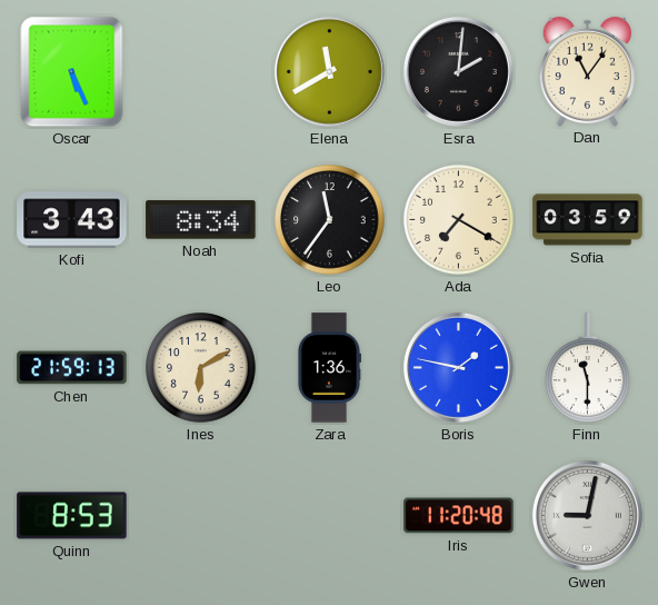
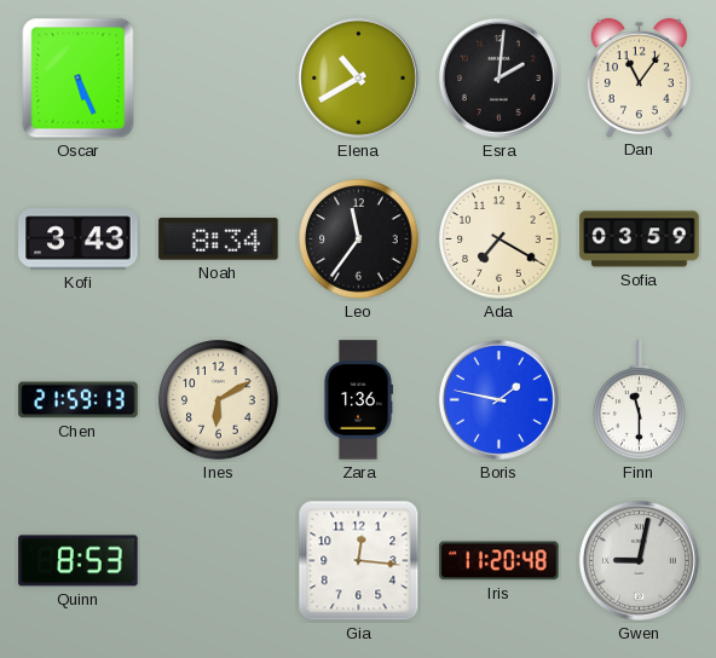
Elena: 11:40 -> 10:40
Gia: none -> 12:16
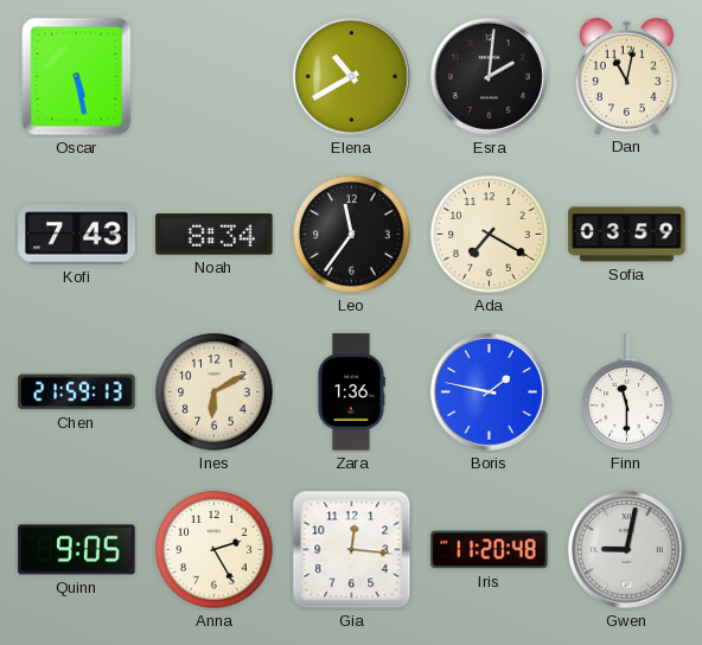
Oscar: 5:26 -> 5:28
Dan: 11:06 -> 11:02
Kofi: 3:43 -> 7:43
Quinn: 8:53 -> 9:05
Anna: none -> 2:25
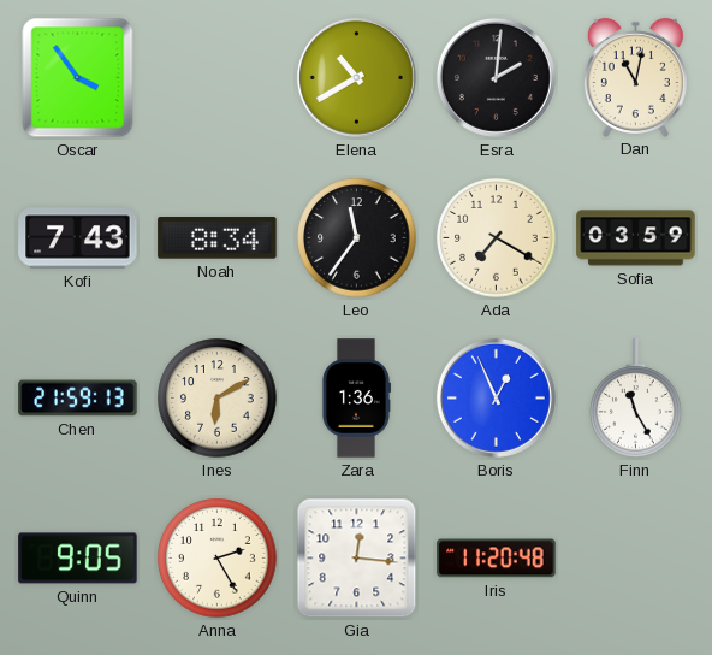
Oscar: 5:28 -> 3:54
Boris: 1:47 -> 12:56
Finn: 11:30 -> 11:25
Gwen: 9:02 -> none
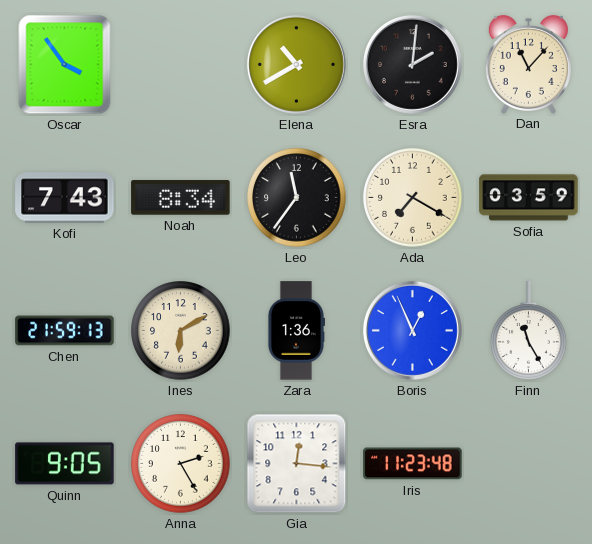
Dan: 11:02 -> 11:07
Iris: 11:20 -> 11:23
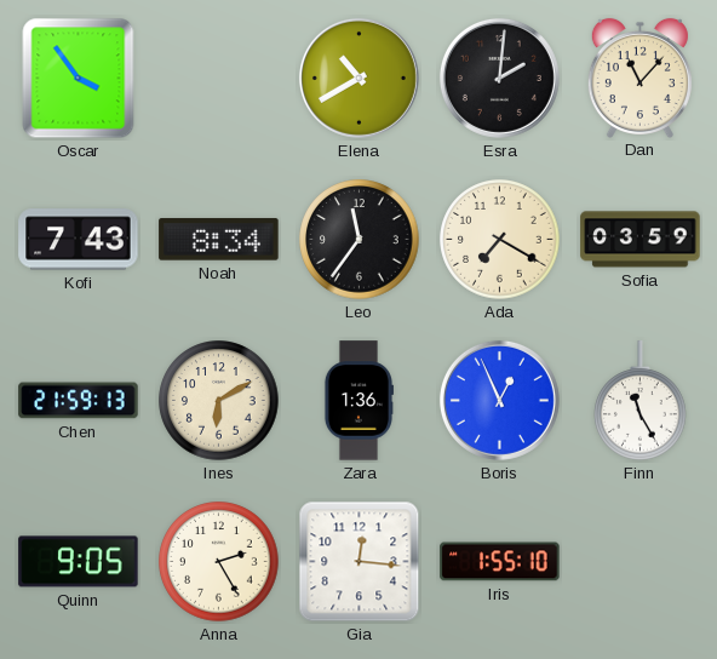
Iris: 11:23 -> 1:55
